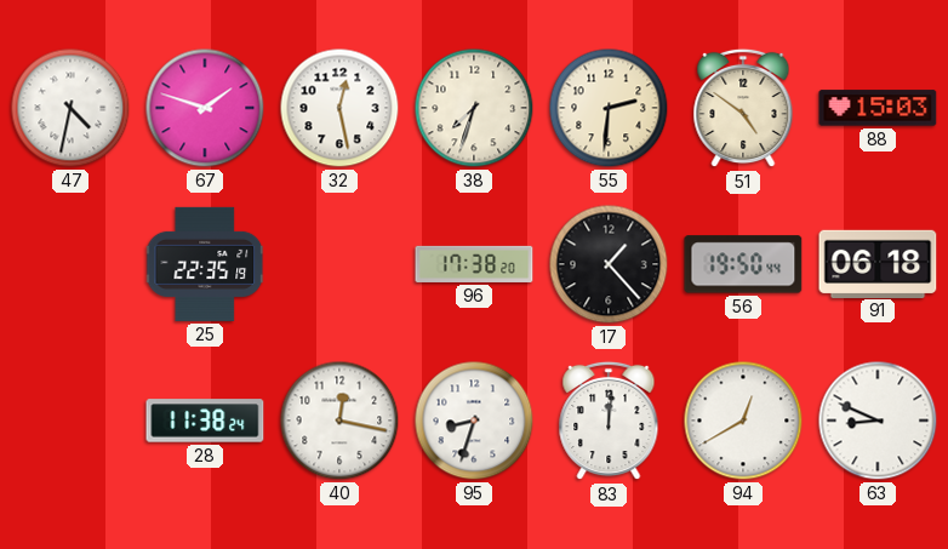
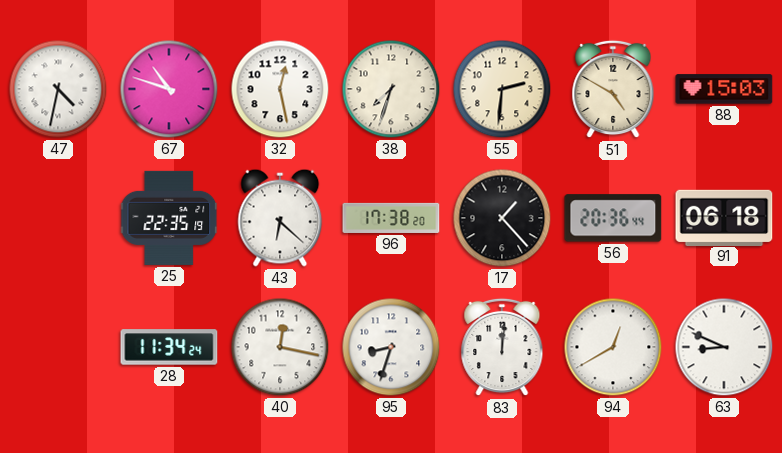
67: 1:48 -> 10:48
51: 4:51 -> 4:50
43: none -> 6:22
56: 19:50 -> 20:36
28: 11:38 -> 11:34
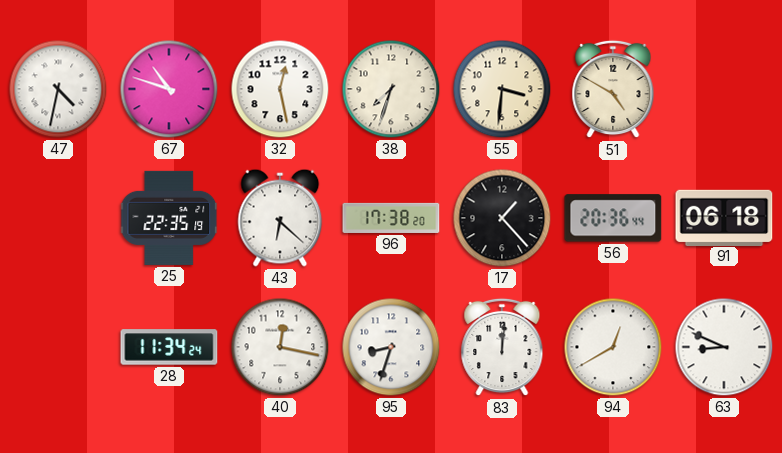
55: 2:31 -> 3:31
88: 15:03 -> none
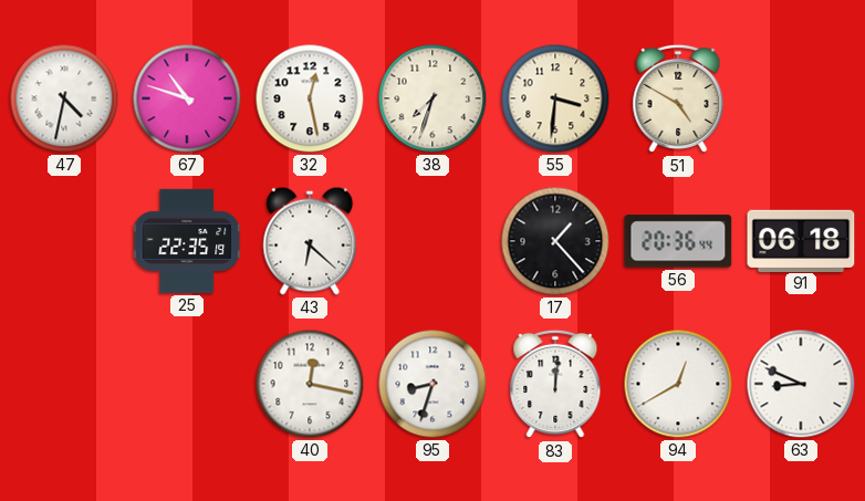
96: 17:38 -> none
28: 11:34 -> none
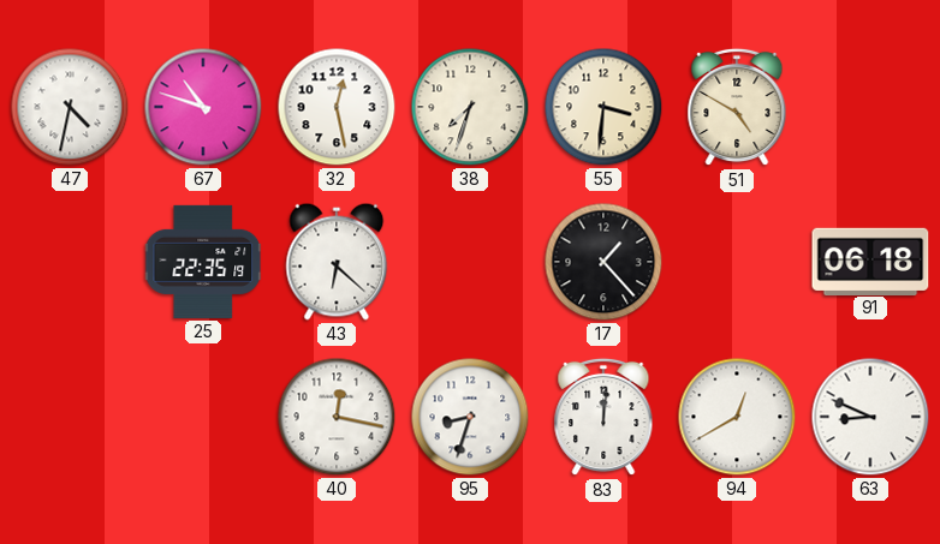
56: 20:36 -> none
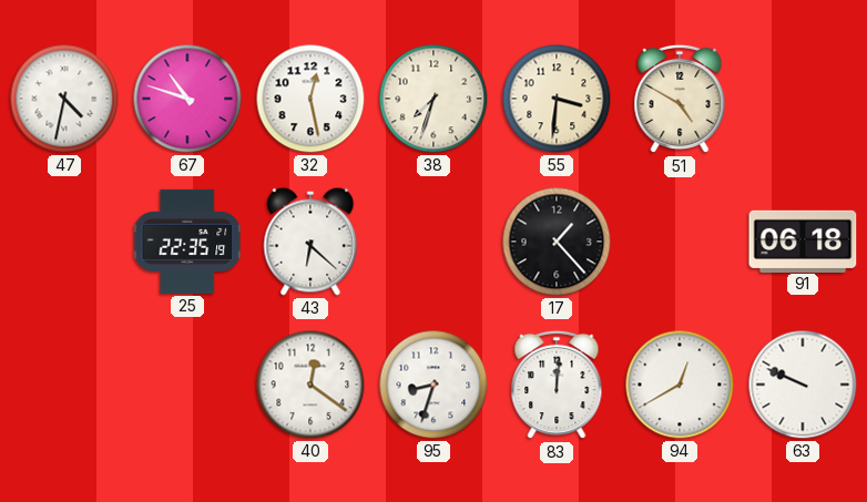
40: 12:17 -> 12:21
63: 8:49 -> 9:49
